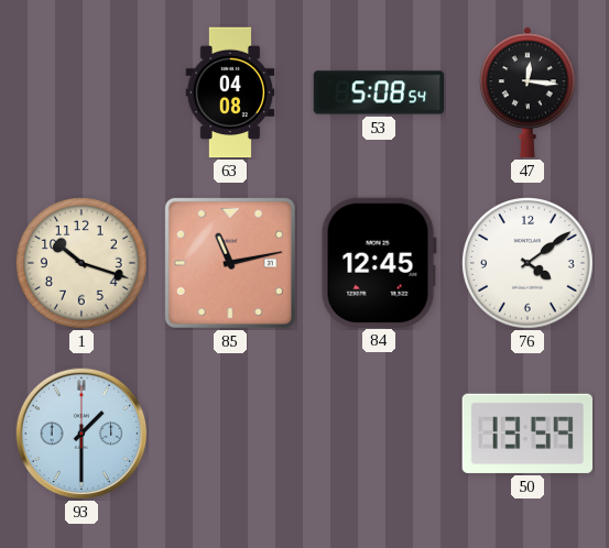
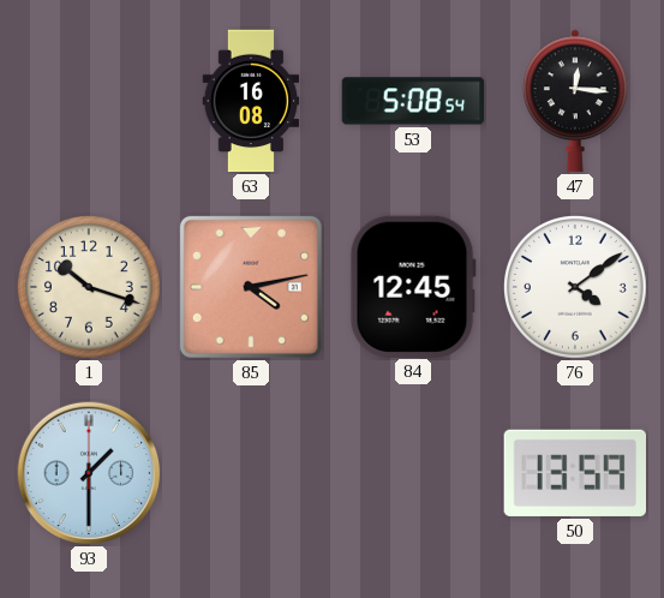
63: 04:08 -> 16:08
85: 11:13 -> 4:13
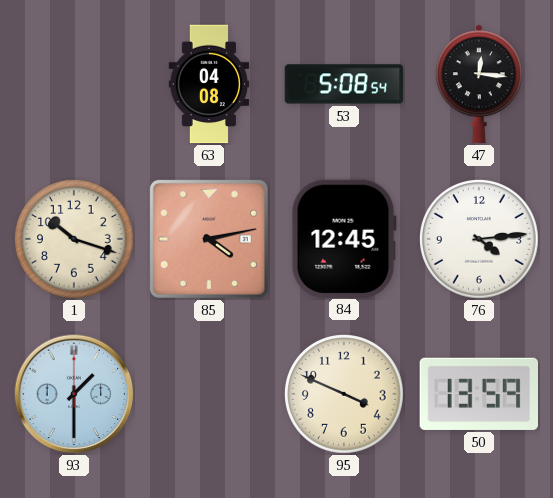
63: 16:08 -> 04:08
76: 4:09 -> 4:14
95: none -> 3:49
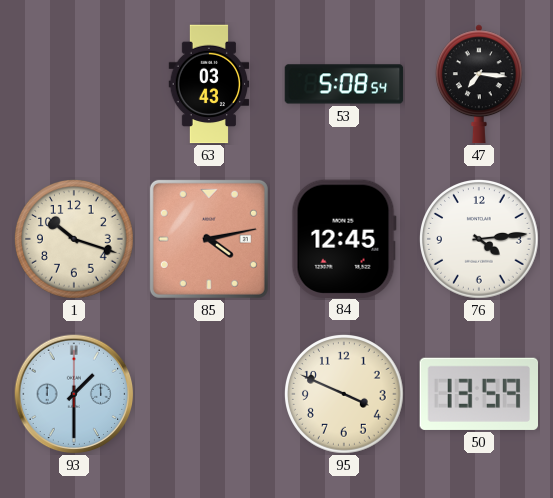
63: 04:08 -> 03:43
47: 12:16 -> 7:16
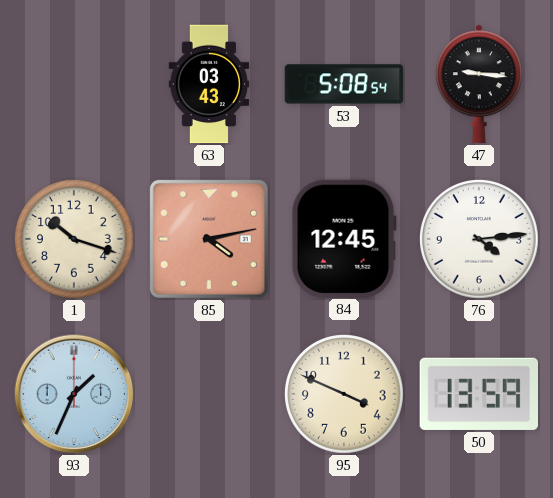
47: 7:16 -> 9:16
93: 1:30 -> 1:34
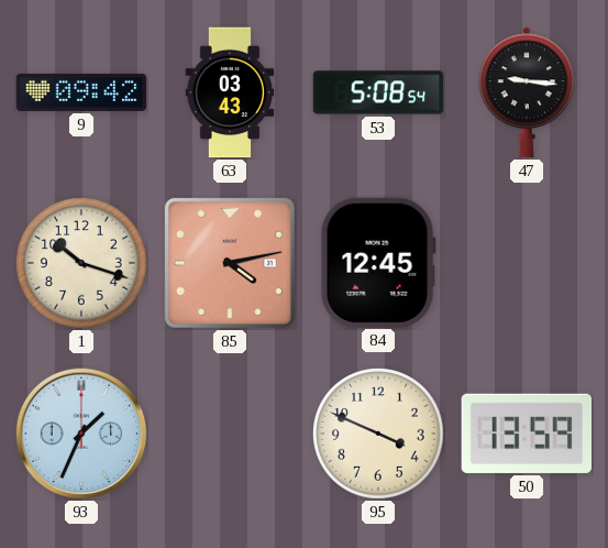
9: none -> 09:42
76: 4:14 -> none
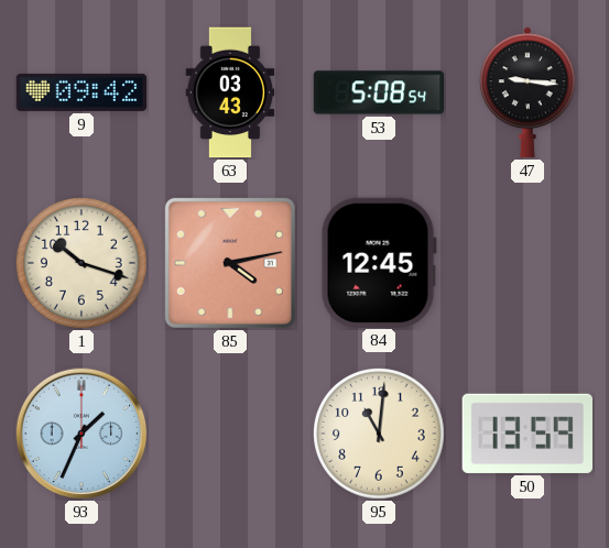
95: 3:49 -> 11:01
